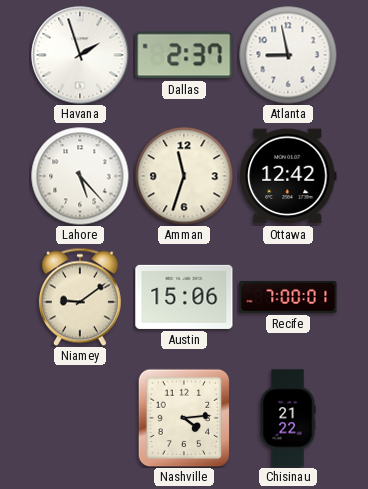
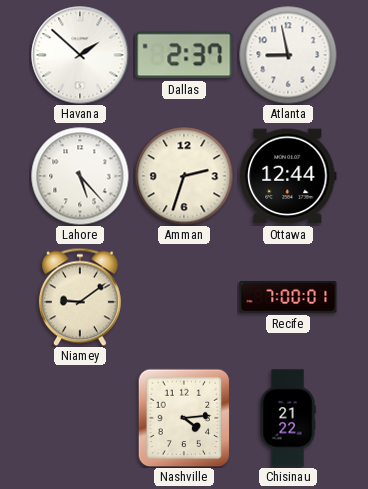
Havana: 1:57 -> 1:52
Amman: 11:33 -> 2:33
Ottawa: 12:42 -> 12:44
Austin: 15:06 -> none
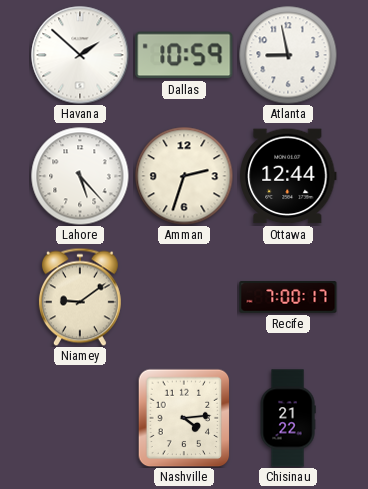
Dallas: 2:37 -> 10:59
Recife: 7:00:01 -> 7:00:17
